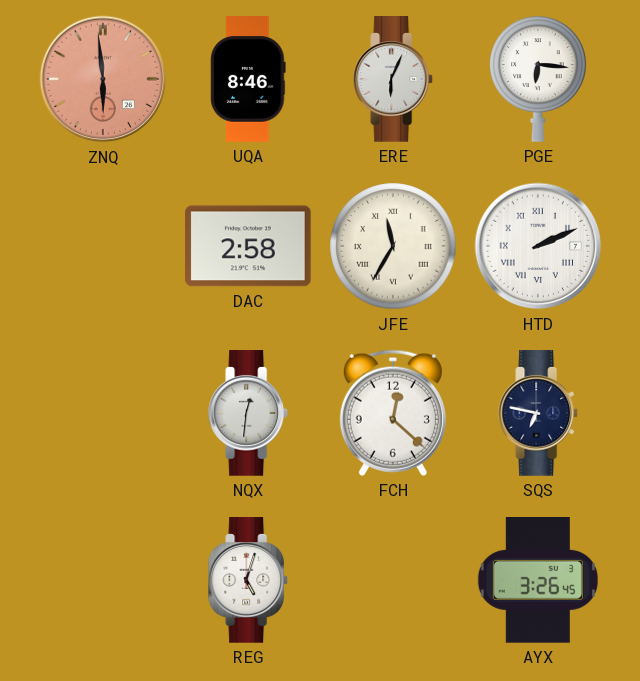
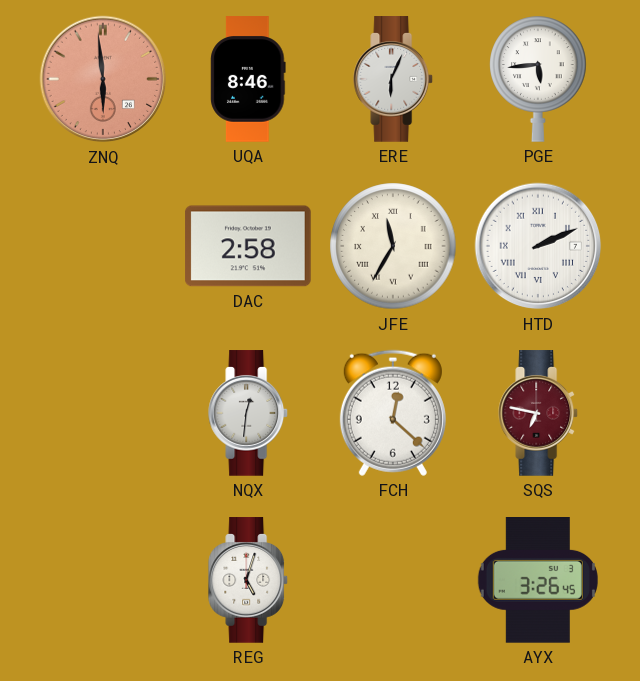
PGE: 6:16 -> 5:44
SQS dial: navy -> burgundy
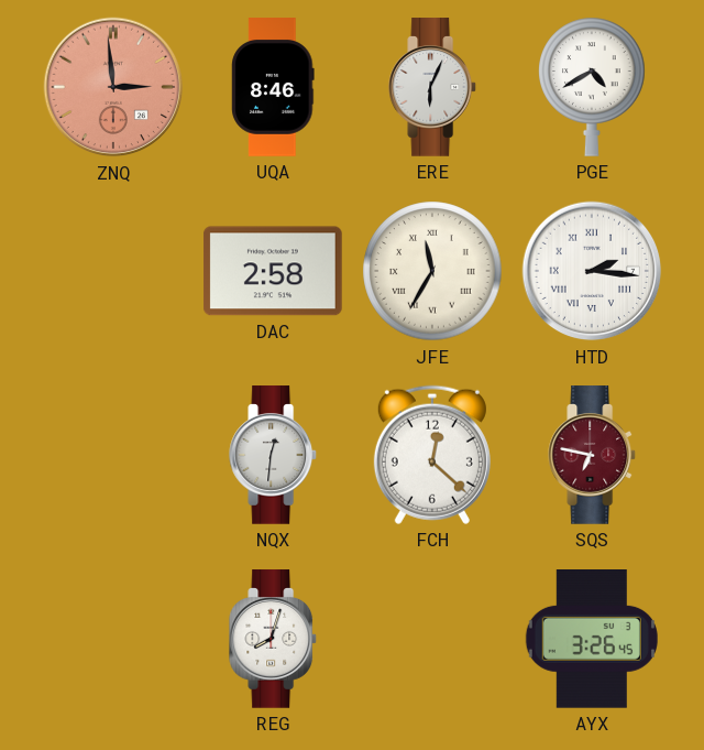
ZNQ: 5:59 -> 2:59
PGE: 5:44 -> 4:40
HTD: 2:11 -> 2:16
REG: 5:03 -> 8:03
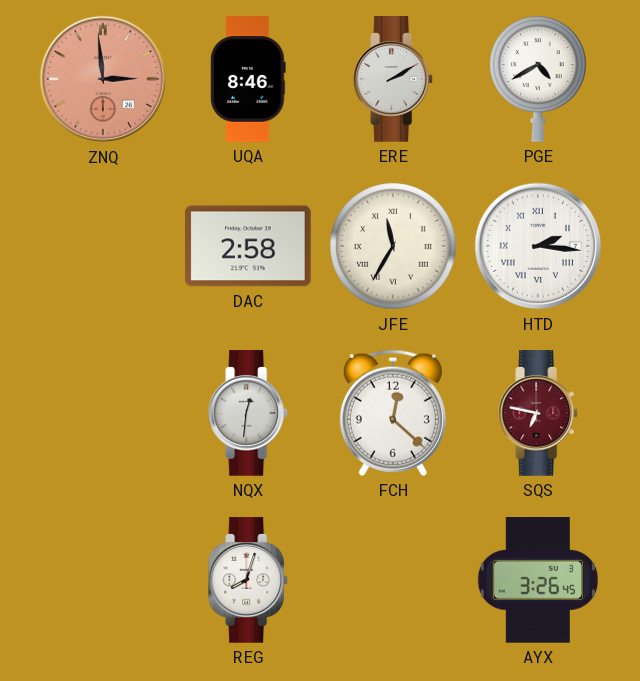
ERE: 6:04 -> 2:10
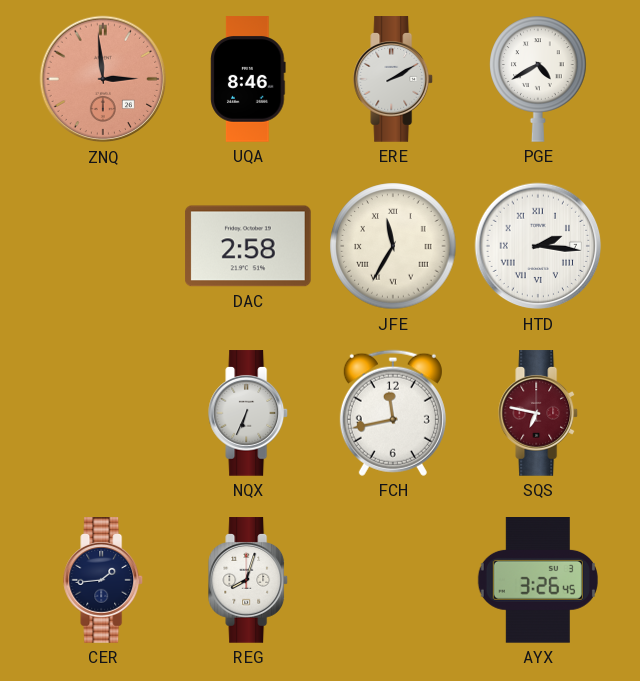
NQX: 12:31 -> 6:34
FCH: 12:22 -> 11:43
CER: none -> 1:44
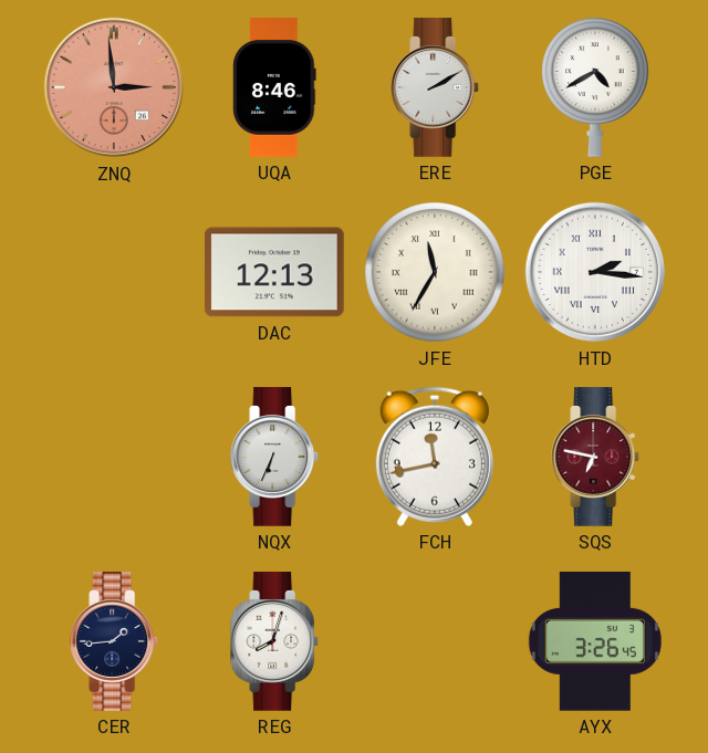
DAC: 2:58 -> 12:13
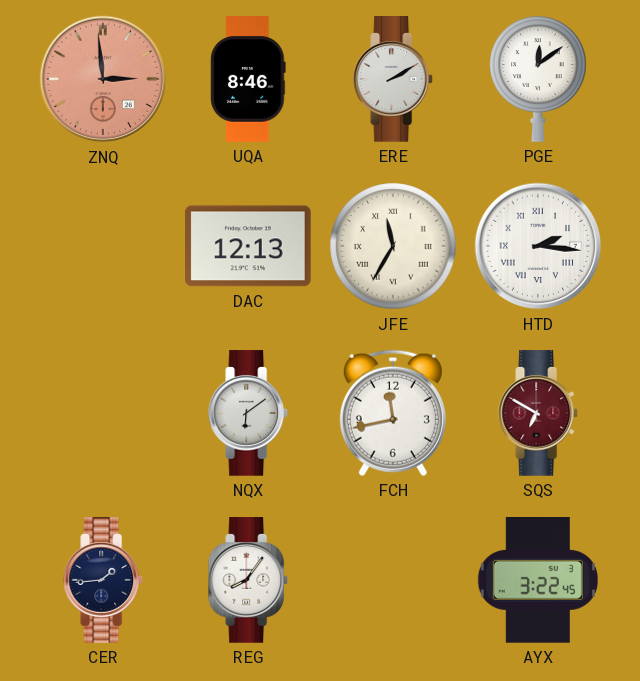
PGE: 4:40 -> 12:09
NQX: 6:34 -> 6:09
SQS: 6:47 -> 6:50
REG: 8:03 -> 8:06
AYX: 3:26 -> 3:22
